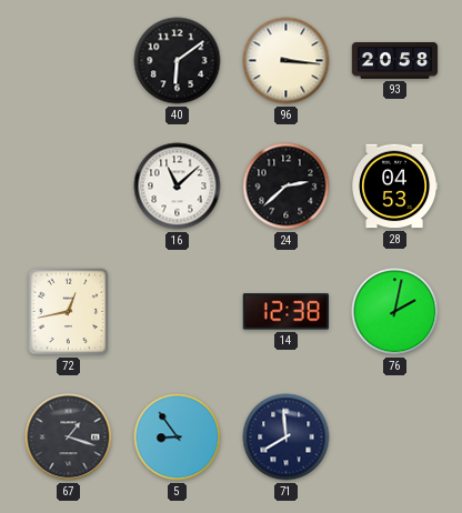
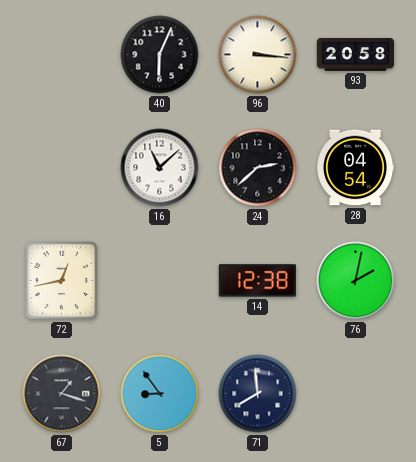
40: 6:09 -> 6:04
28: 04:53 -> 04:54
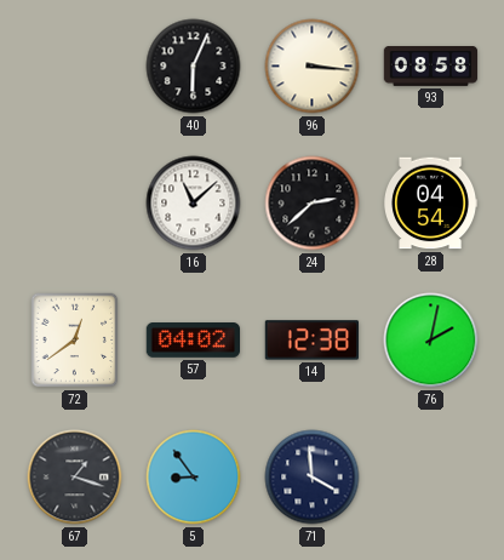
93: 20:58 -> 08:58
72: 12:43 -> 12:39
57: none -> 04:02
71: 7:59 -> 3:59
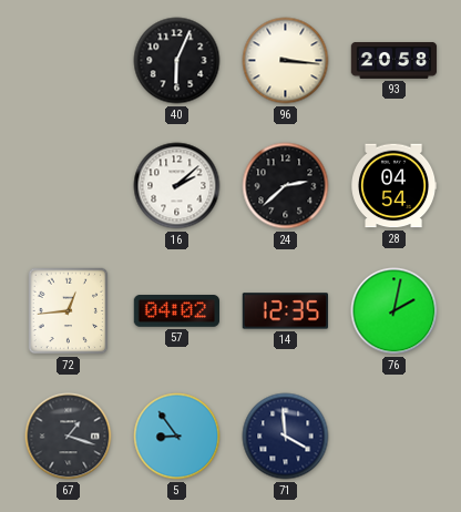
93: 08:58 -> 20:58
16: 11:08 -> 2:08
72: 12:39 -> 12:44
14: 12:38 -> 12:35
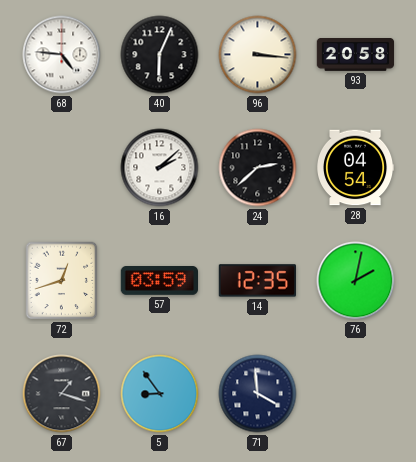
68: none -> 4:46
72: 12:44 -> 12:42
57: 04:02 -> 03:59
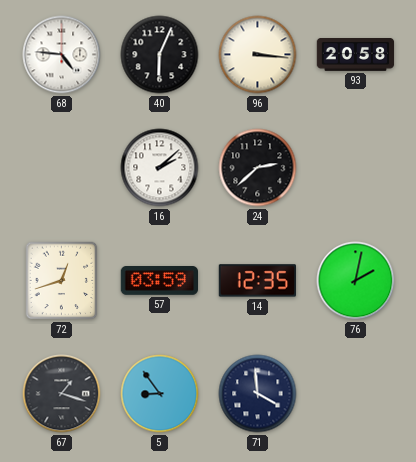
28: 04:54 -> none
